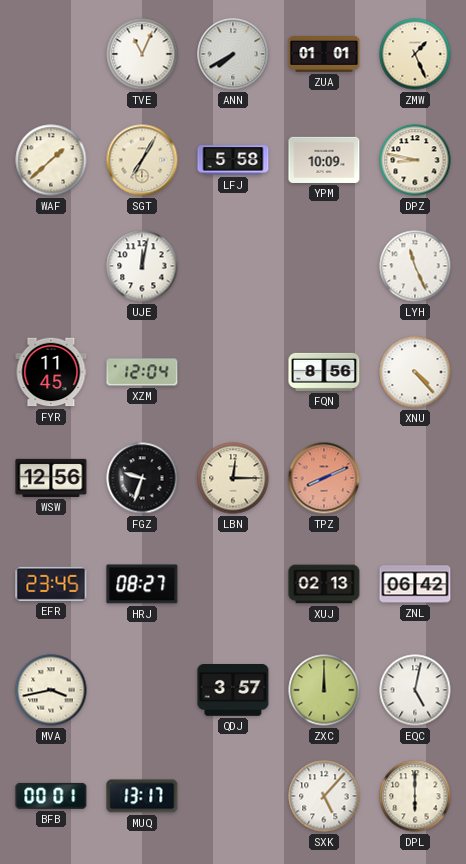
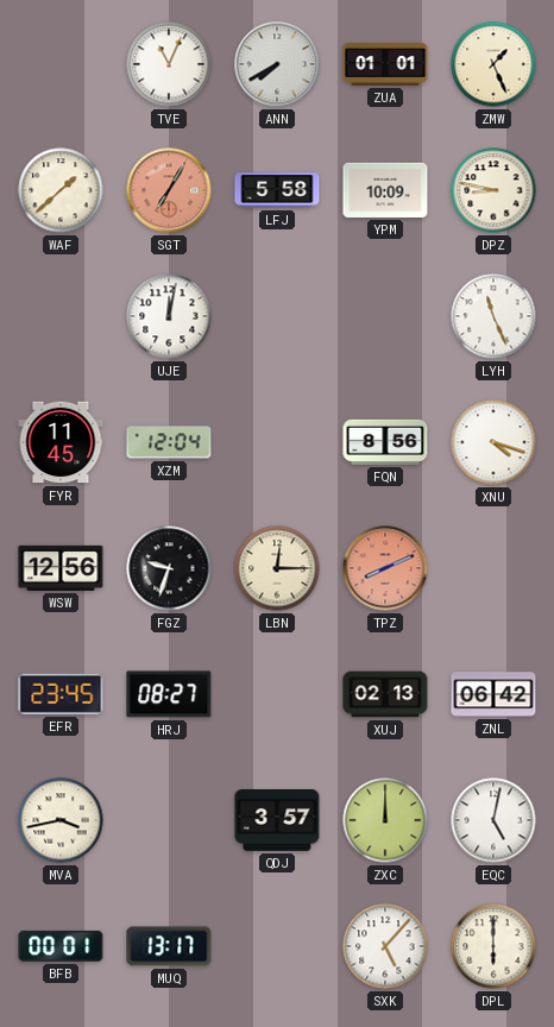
SGT dial: cream -> salmon
XNU: 4:23 -> 4:18
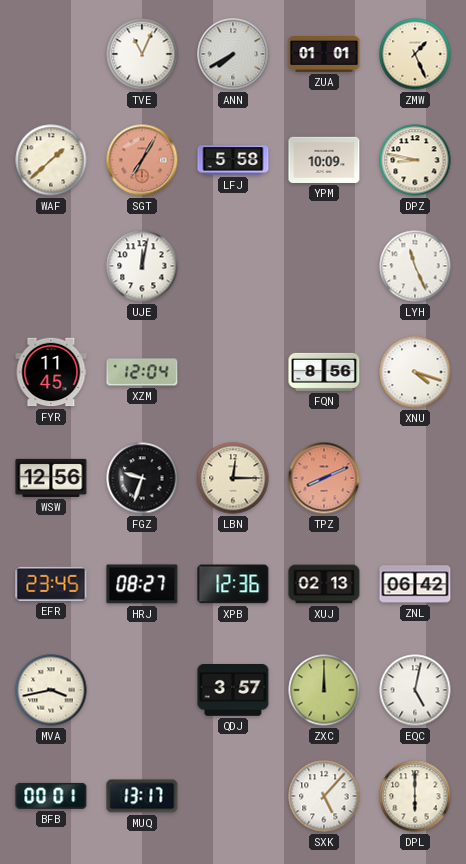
XPB: none -> 12:36
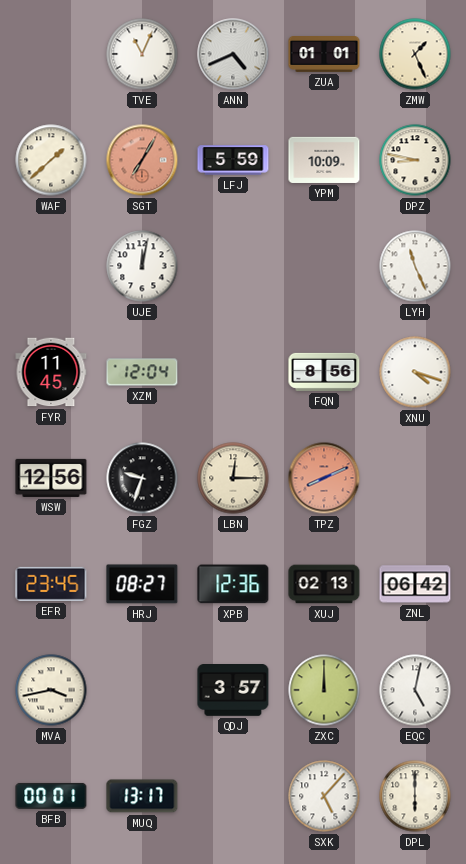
ANN: 7:40 -> 4:41
LFJ: 5:58 -> 5:59
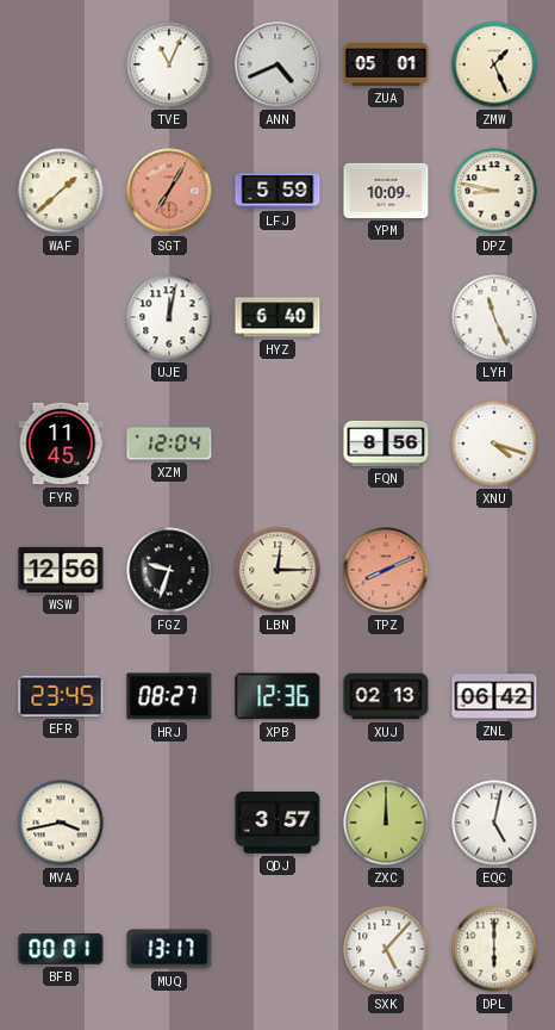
ZUA: 01:01 -> 05:01
HYZ: none -> 6:40
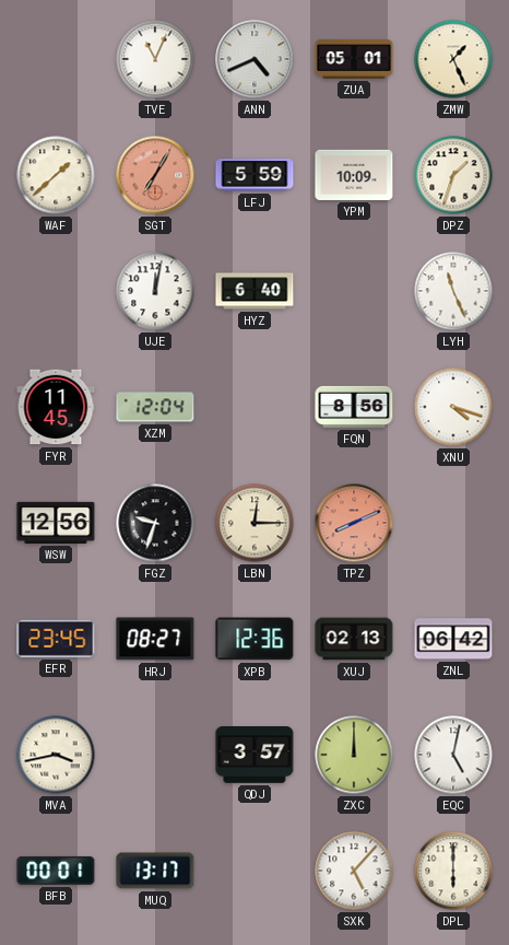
DPZ: 8:47 -> 1:33
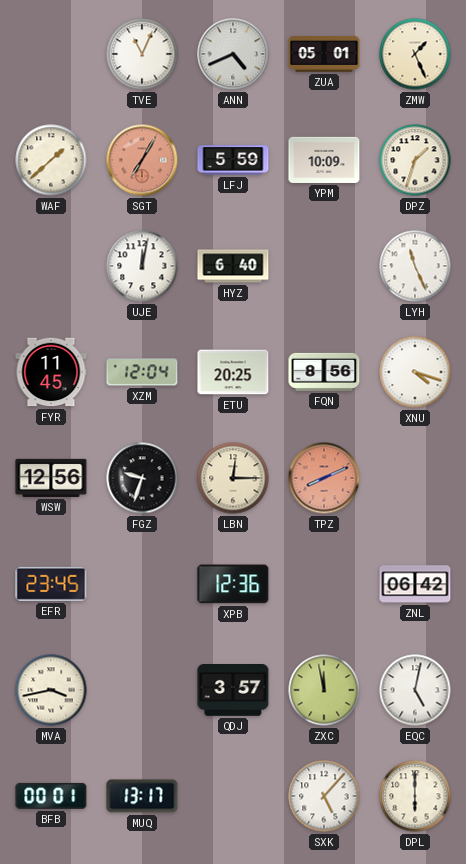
ETU: none -> 20:25
HRJ: 08:27 -> none
XUJ: 02:13 -> none
ZXC: 12:00 -> 11:58
